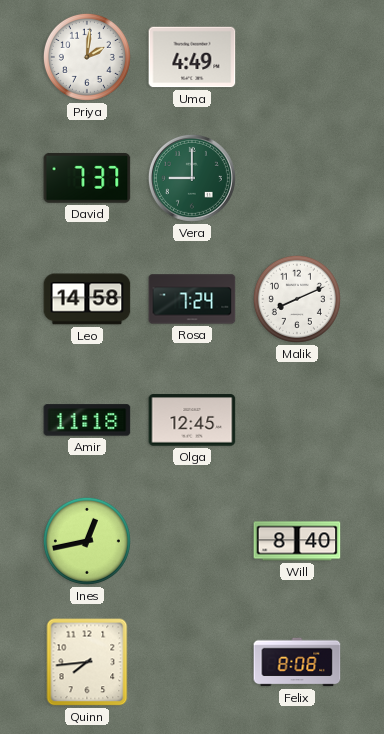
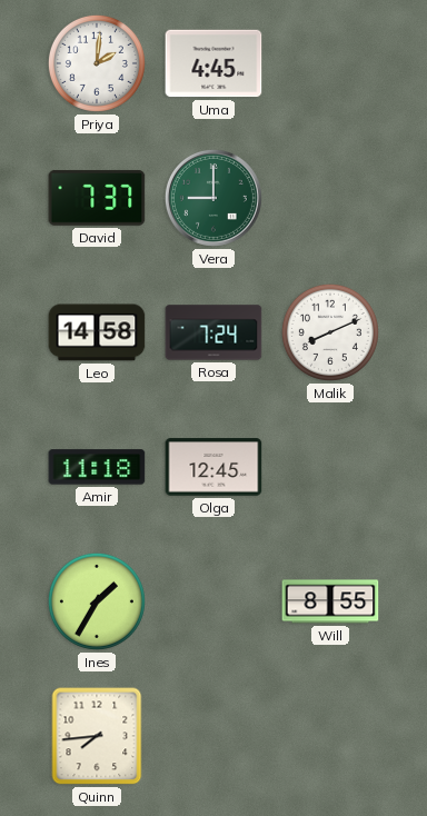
Uma: 4:49 -> 4:45
Ines: 12:43 -> 1:35
Will: 8:40 -> 8:55
Felix: 8:08 -> none
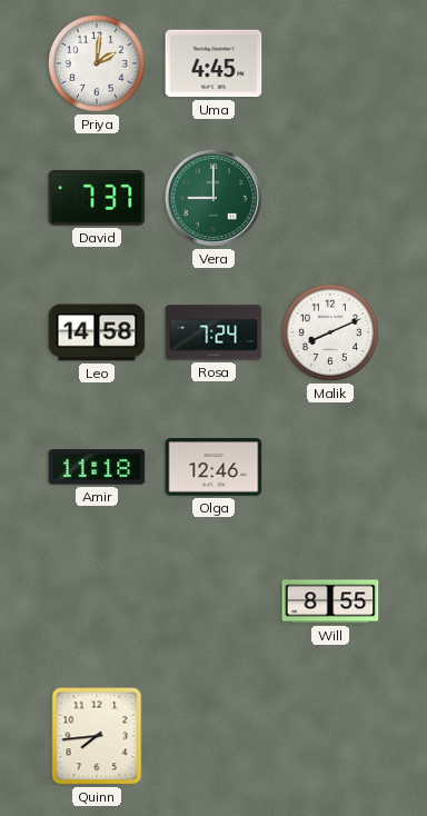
Olga: 12:45 -> 12:46
Ines: 1:35 -> none
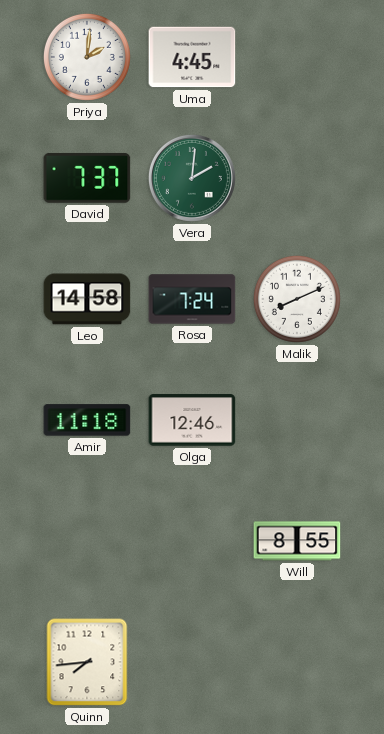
Vera: 9:00 -> 2:01
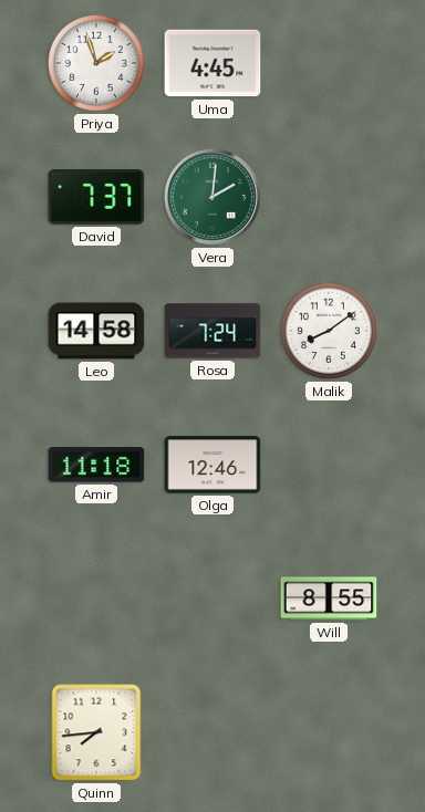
Priya: 2:01 -> 1:57
Malik: 8:11 -> 8:09
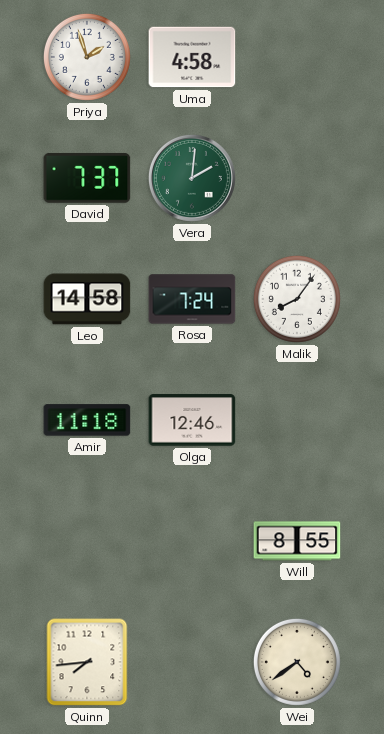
Uma: 4:45 -> 4:58
Malik: 8:09 -> 8:06
Wei: none -> 4:39
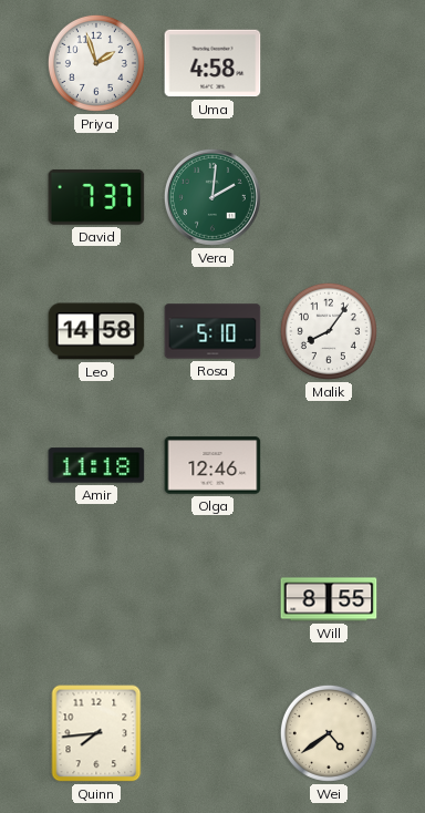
Rosa: 7:24 -> 5:10
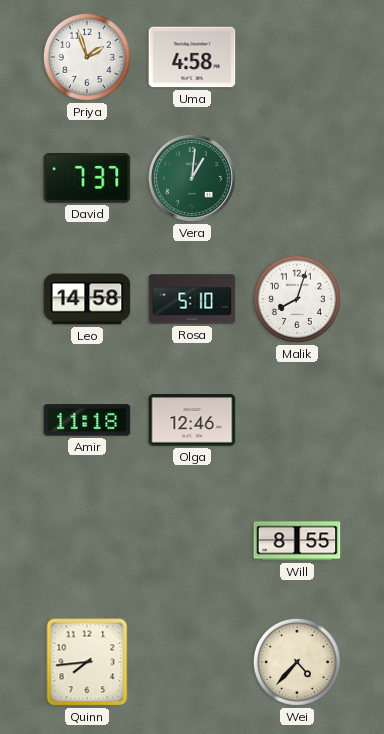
Vera: 2:01 -> 1:01
Malik: 8:06 -> 8:03
Wei: 4:39 -> 4:37
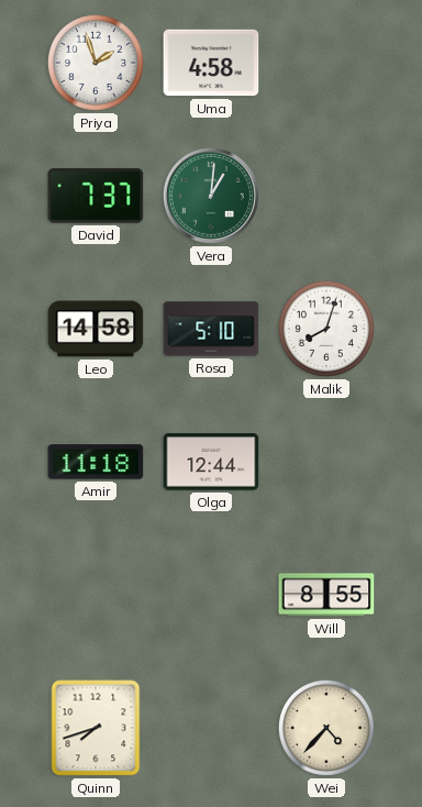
Olga: 12:46 -> 12:44
Quinn: 7:44 -> 7:42
